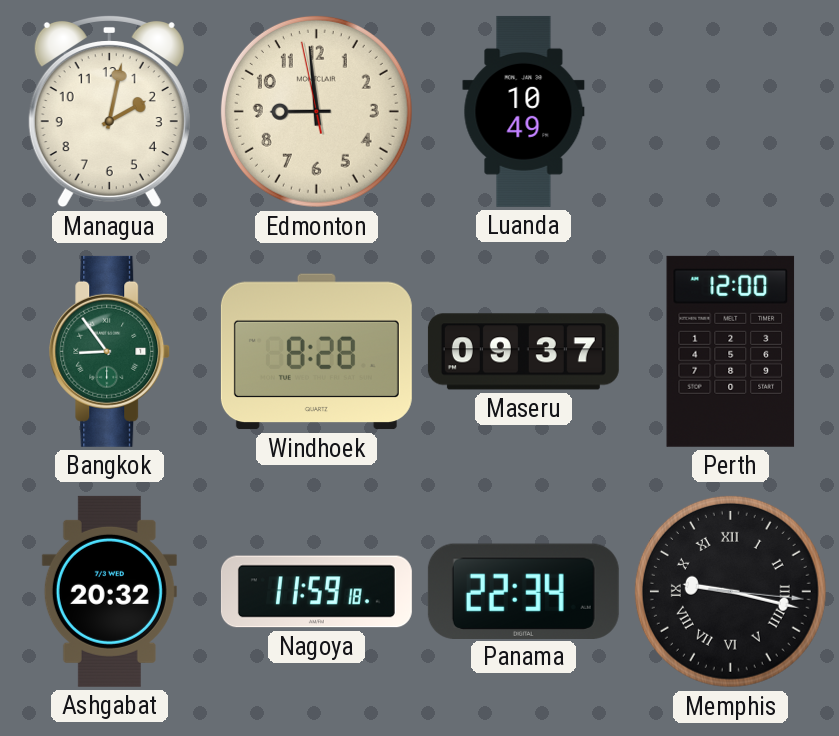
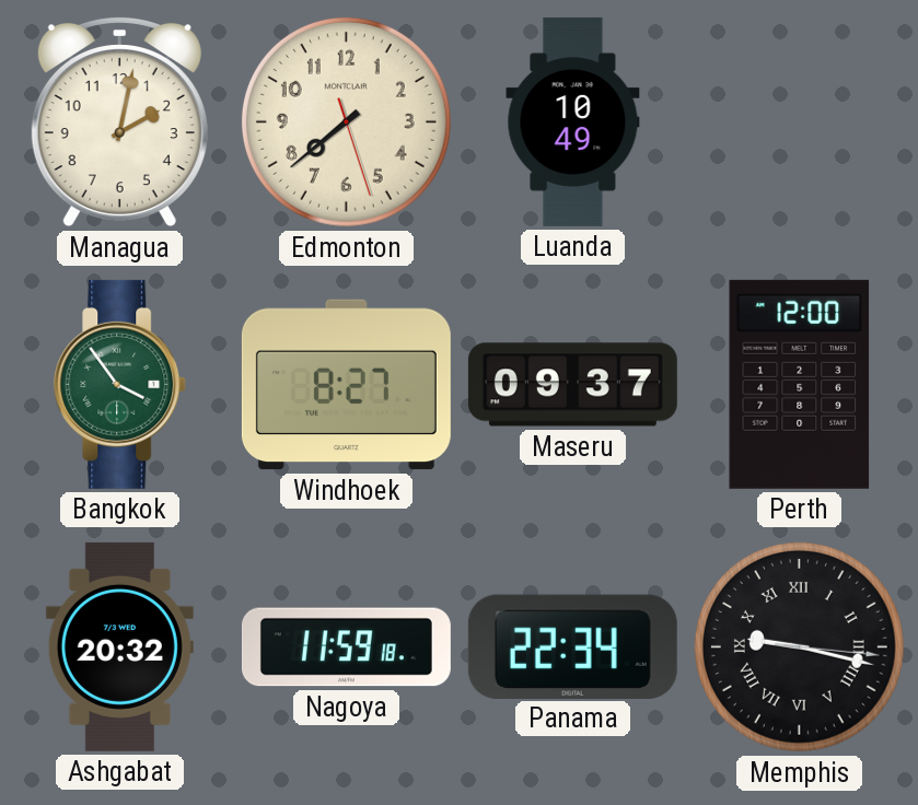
Edmonton: 8:58 -> 7:38
Bangkok: 8:54 -> 3:54
Windhoek: 8:28 -> 8:27
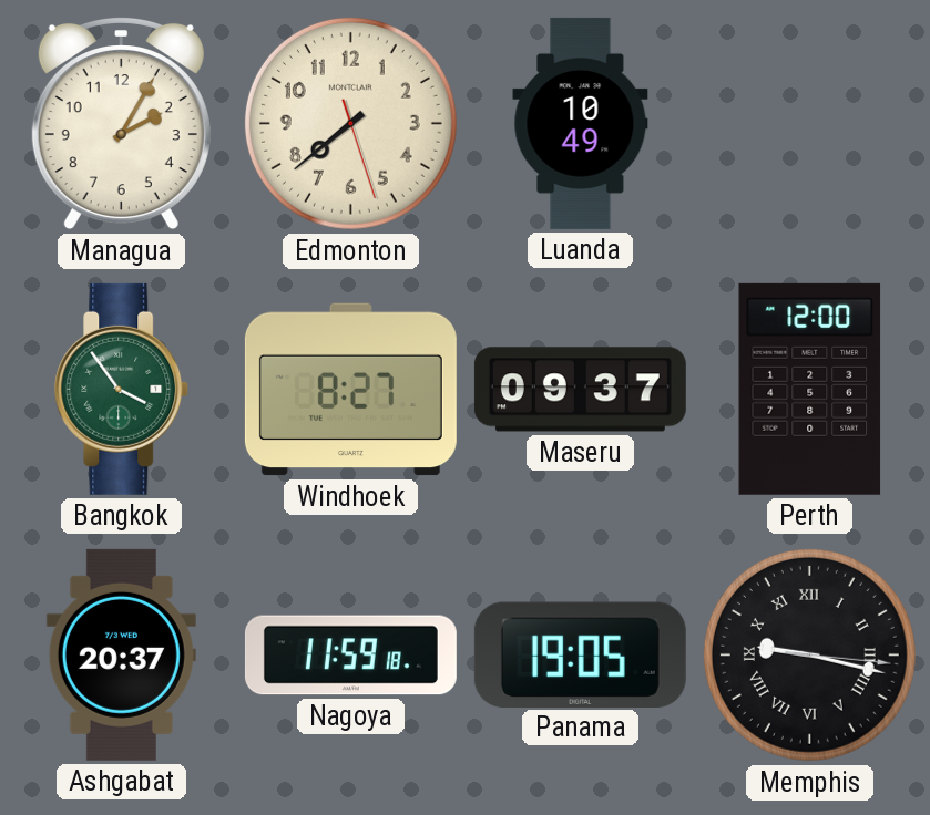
Managua: 2:02 -> 2:05
Ashgabat: 20:32 -> 20:37
Panama: 22:34 -> 19:05
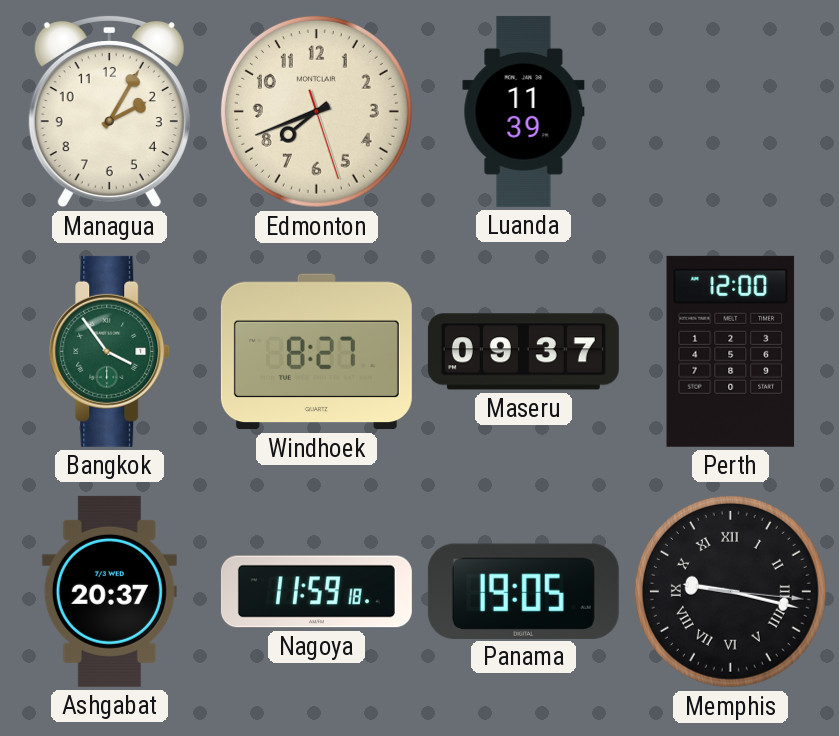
Edmonton: 7:38 -> 7:41
Luanda: 10:49 -> 11:39
